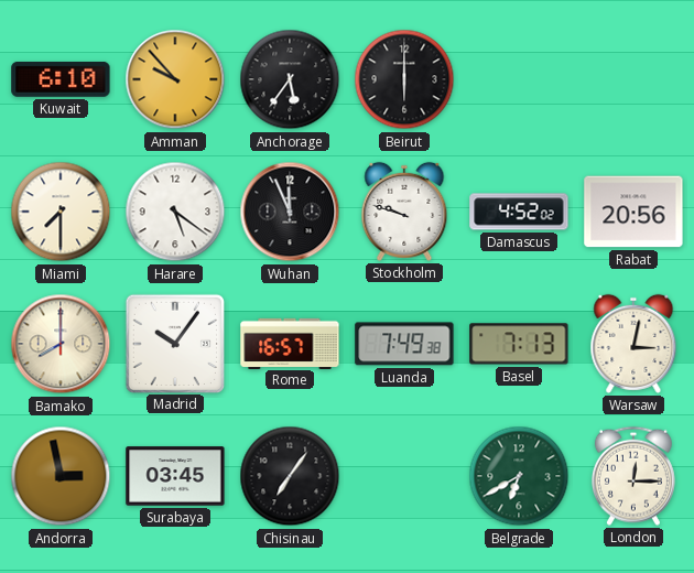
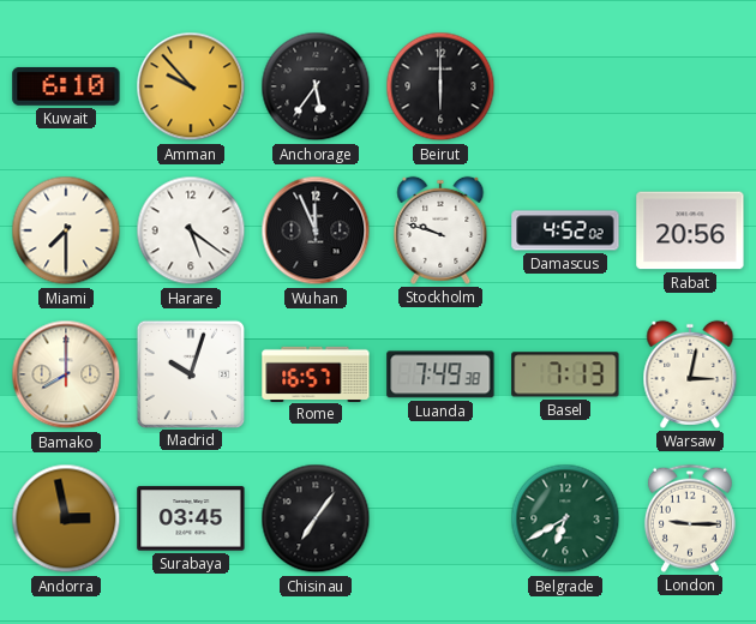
Madrid: 10:06 -> 10:03
London: 12:15 -> 9:15
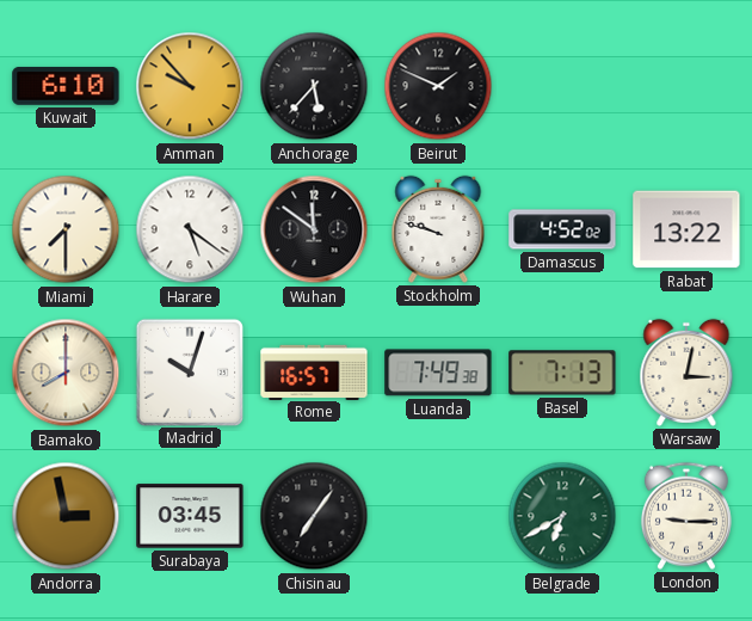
Anchorage: 5:36 -> 5:37
Beirut: 6:00 -> 1:49
Wuhan: 11:56 -> 11:51
Rabat: 20:56 -> 13:22
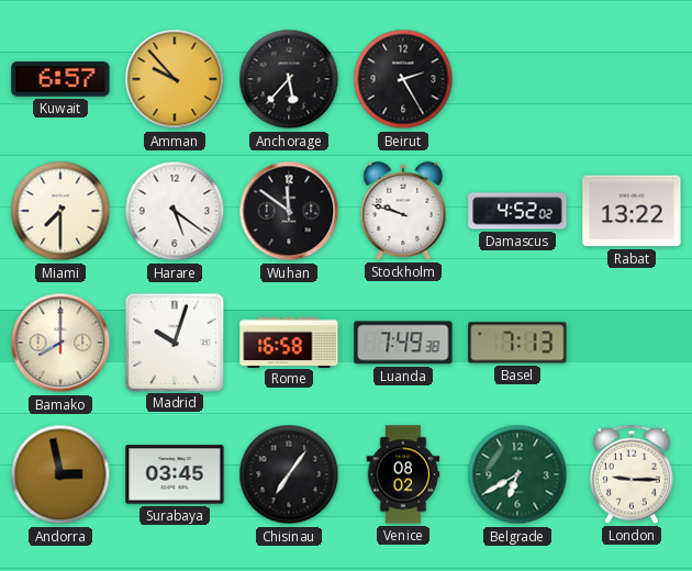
Kuwait: 6:10 -> 6:57
Beirut: 1:49 -> 2:25
Rome: 16:57 -> 16:58
Warsaw: 3:02 -> none
Venice: none -> 08:02
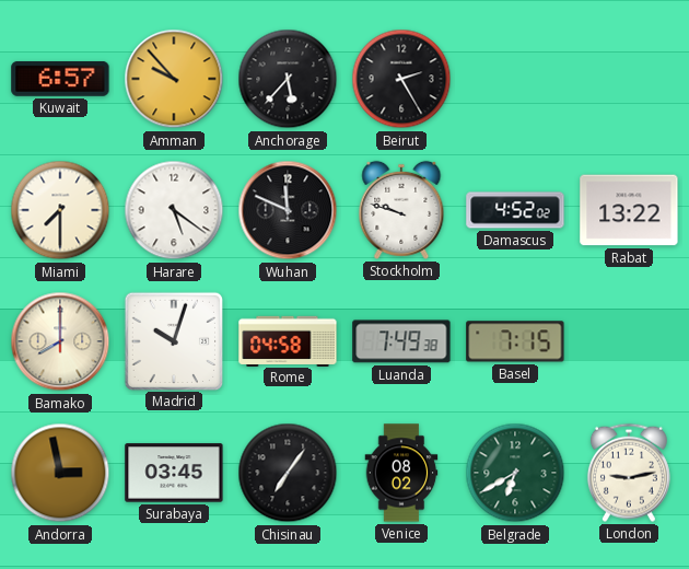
Wuhan: 11:51 -> 11:49
Rome: 16:58 -> 04:58
Basel: 7:13 -> 7:15
London: 9:15 -> 9:13
